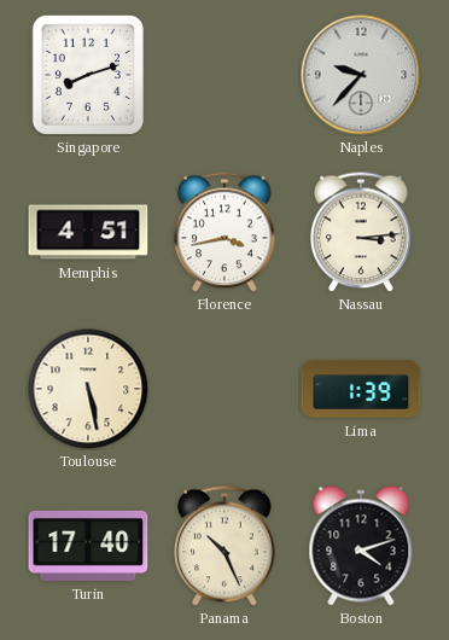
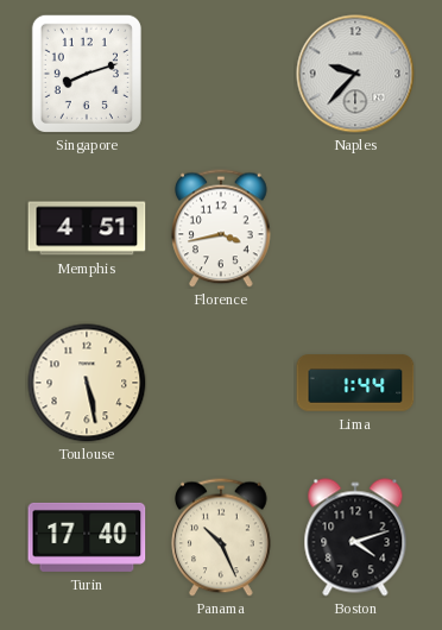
Nassau: 3:14 -> none
Lima: 1:39 -> 1:44
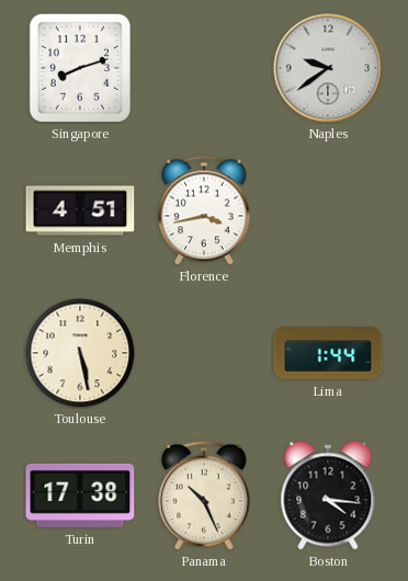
Naples: 9:37 -> 9:39
Turin: 17:40 -> 17:38
Boston: 4:12 -> 4:16
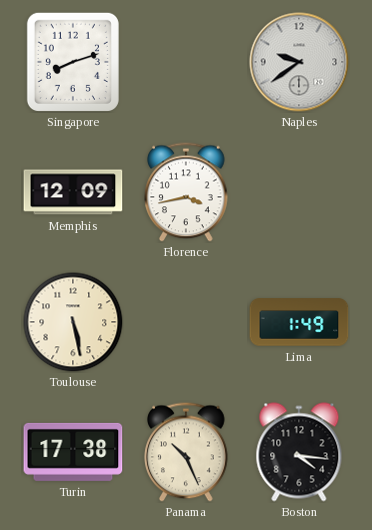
Memphis: 4:51 -> 12:09
Lima: 1:44 -> 1:49
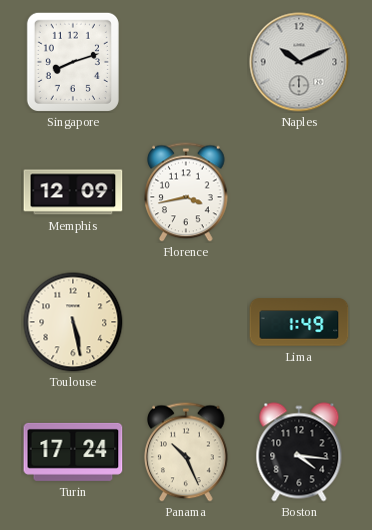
Naples: 9:39 -> 10:11
Turin: 17:38 -> 17:24
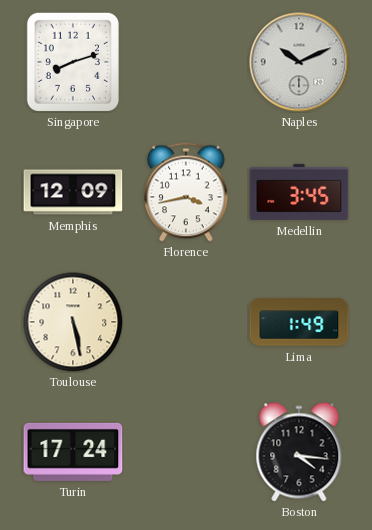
Medellin: none -> 3:45
Panama: 10:26 -> none
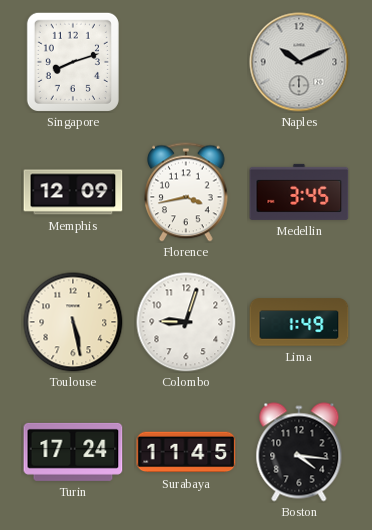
Colombo: none -> 9:03
Surabaya: none -> 11:45
